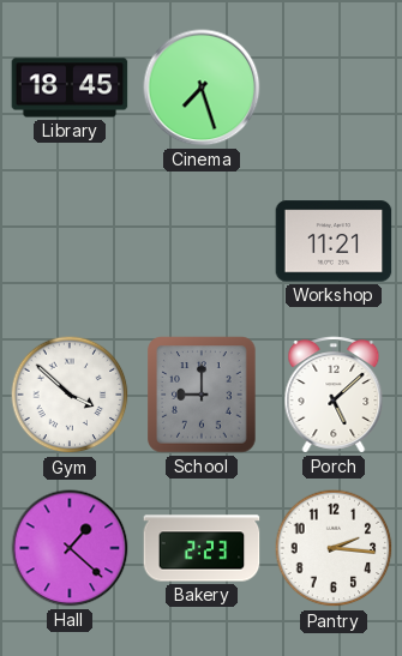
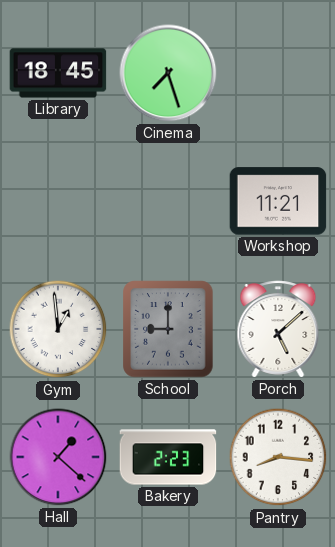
Gym: 3:52 -> 12:59
Pantry: 2:16 -> 8:16
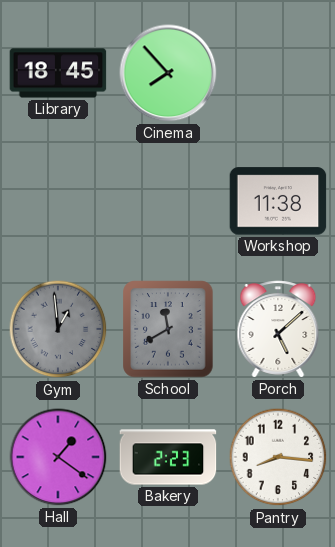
Cinema: 7:27 -> 7:53
Workshop: 11:21 -> 11:38
Gym dial: white -> grey
School: 9:00 -> 11:40
Hall: 1:22 -> 1:21
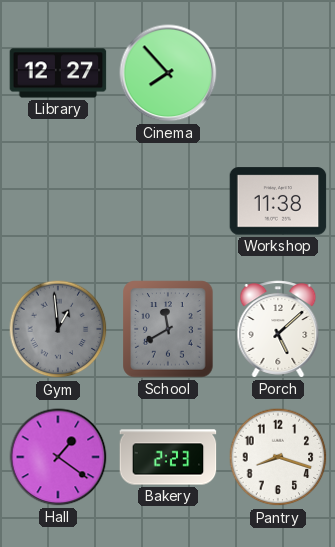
Library: 18:45 -> 12:27
Pantry: 8:16 -> 8:18
